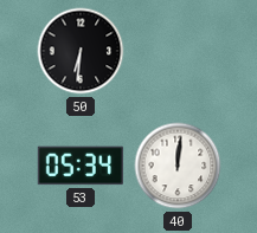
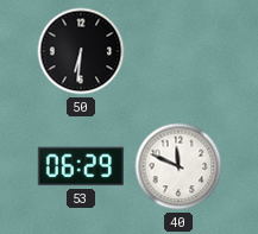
53: 05:34 -> 06:29
40: 12:01 -> 11:49
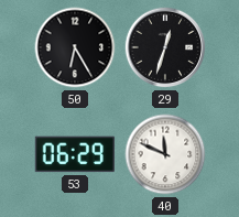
50: 6:31 -> 6:25
29: none -> 12:33
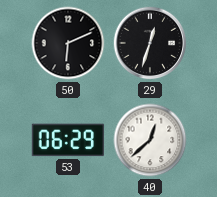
50: 6:25 -> 6:11
40: 11:49 -> 12:38
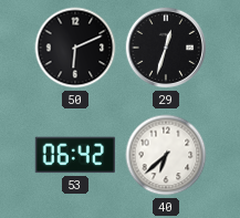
53: 06:29 -> 06:42
40: 12:38 -> 6:38
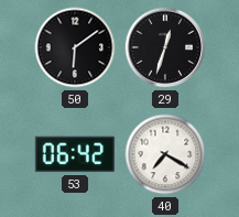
50: 6:11 -> 6:09
40: 6:38 -> 7:20
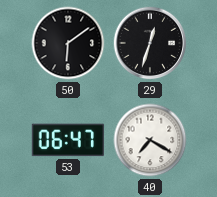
53: 06:42 -> 06:47
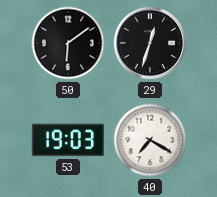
53: 06:47 -> 19:03
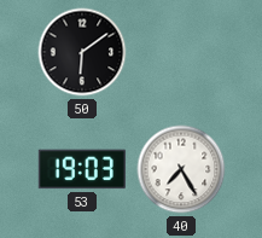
29: 12:33 -> none
40: 7:20 -> 7:25
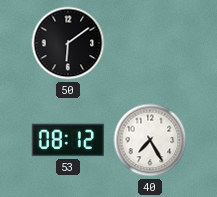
53: 19:03 -> 08:12
